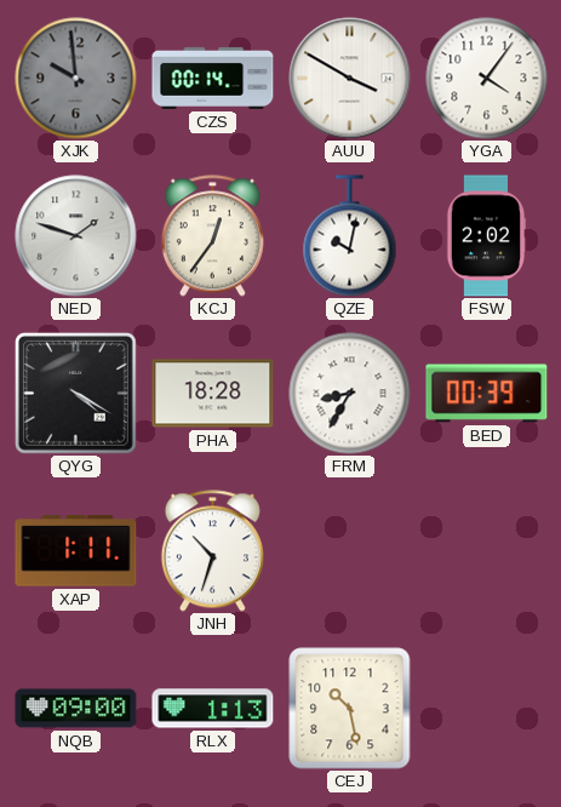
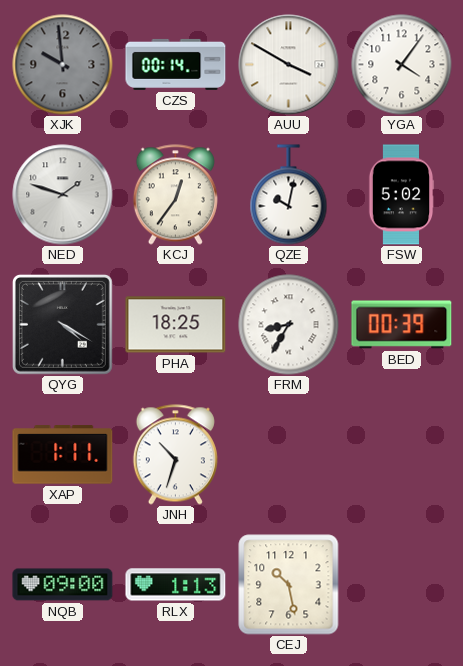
FSW: 2:02 -> 5:02
PHA: 18:28 -> 18:25
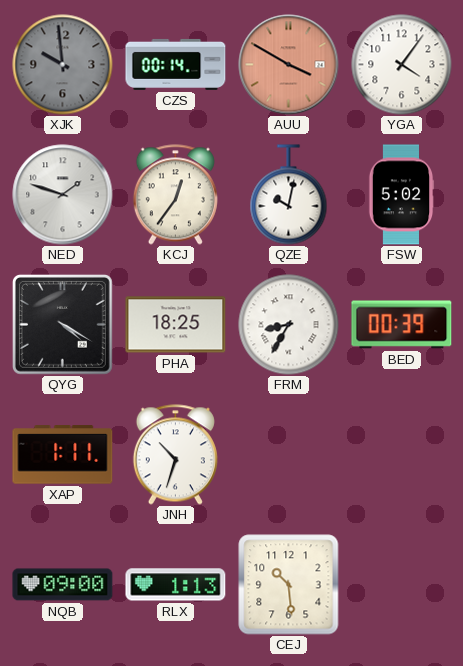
AUU dial: white -> salmon
CEJ: 10:28 -> 10:29
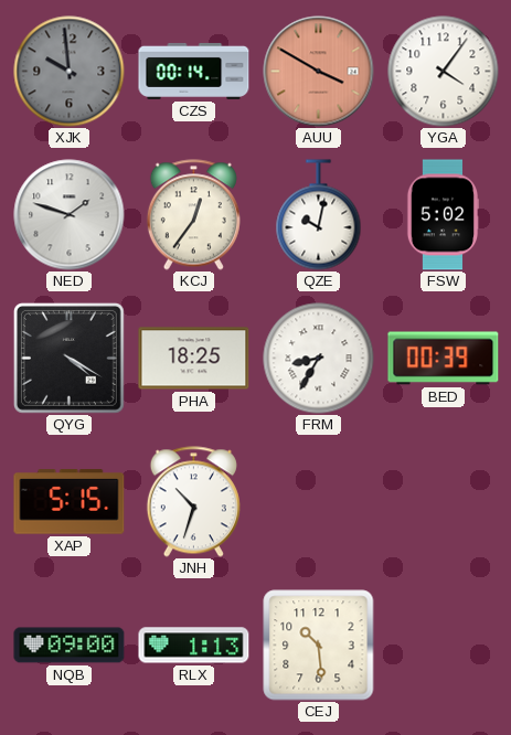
XAP: 1:11 -> 5:15
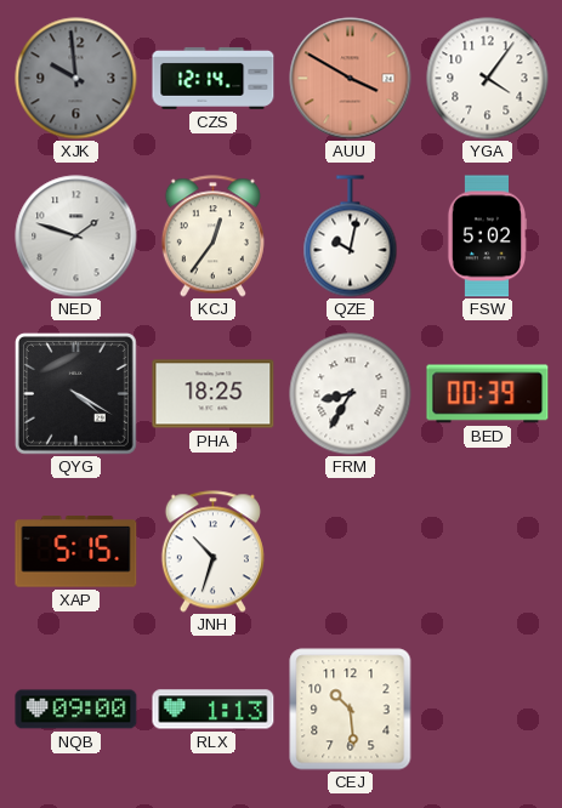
CZS: 00:14 -> 12:14
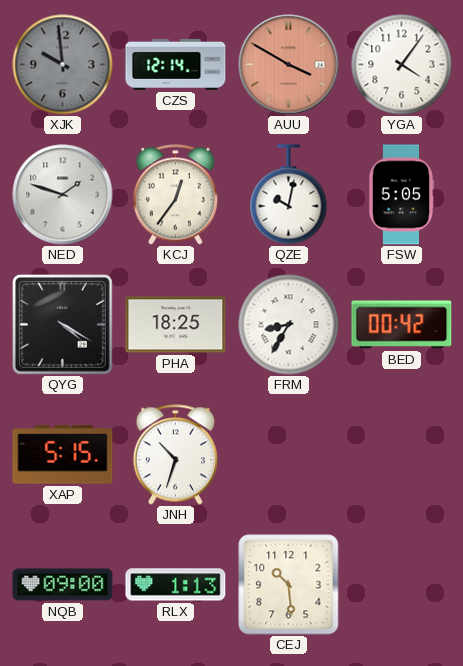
FSW: 5:02 -> 5:05
BED: 00:39 -> 00:42
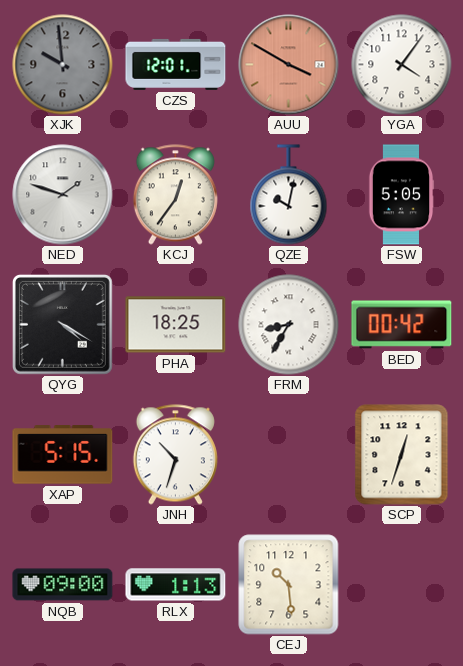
CZS: 12:14 -> 12:01
SCP: none -> 12:33
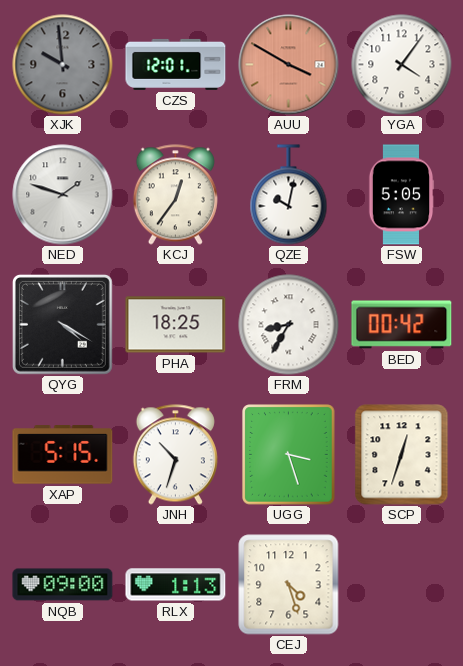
UGG: none -> 3:27
CEJ: 10:29 -> 4:27
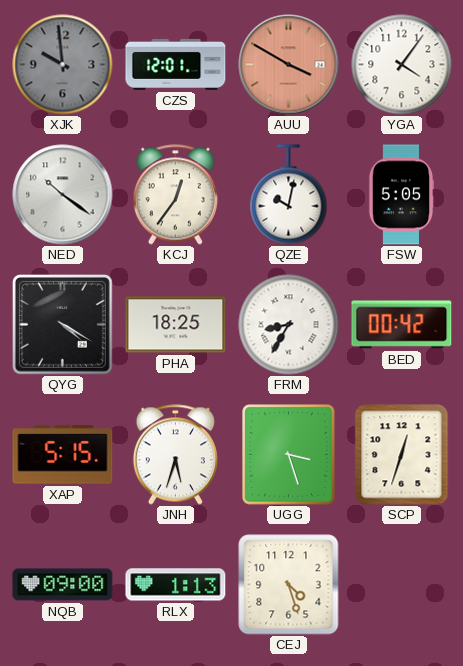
NED: 1:48 -> 10:21
JNH: 10:33 -> 5:33
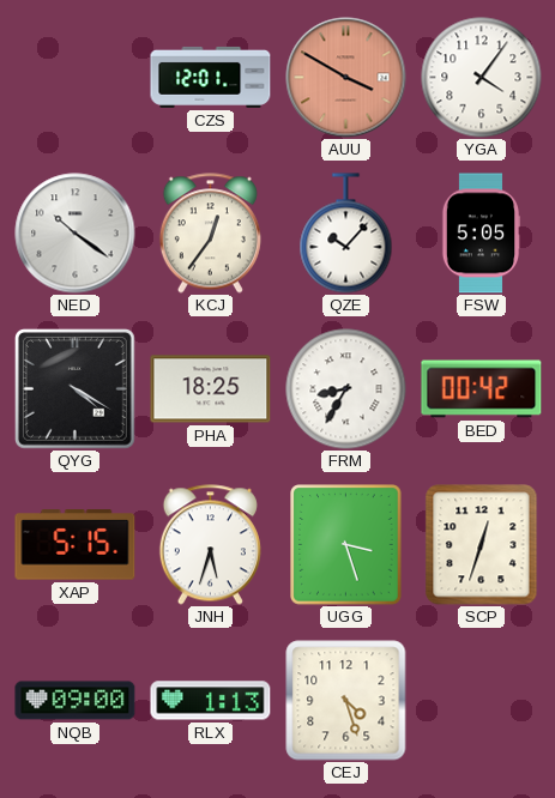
XJK: 9:59 -> none
QZE: 10:02 -> 10:07
